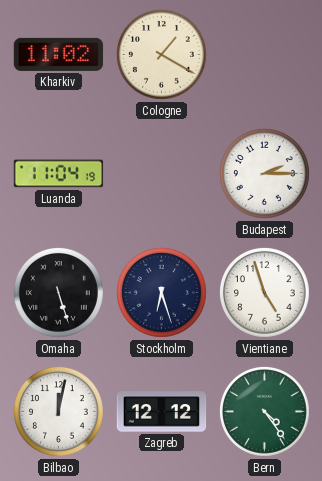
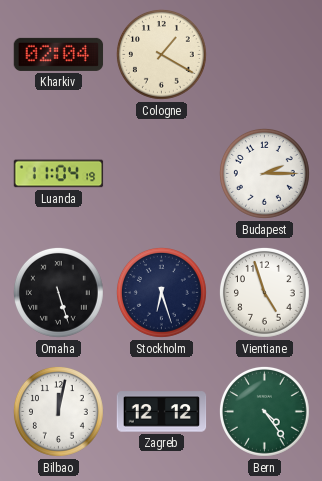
Kharkiv: 11:02 -> 02:04
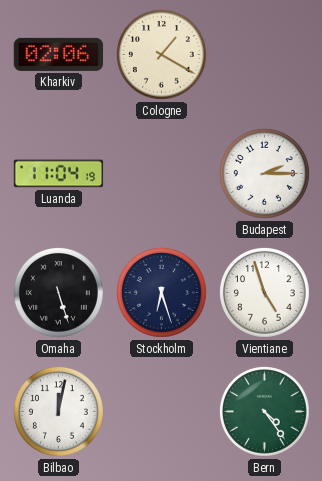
Kharkiv: 02:04 -> 02:06
Zagreb: 12:12 -> none
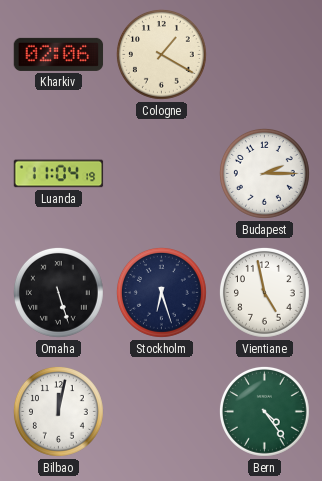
Vientiane: 4:57 -> 4:58
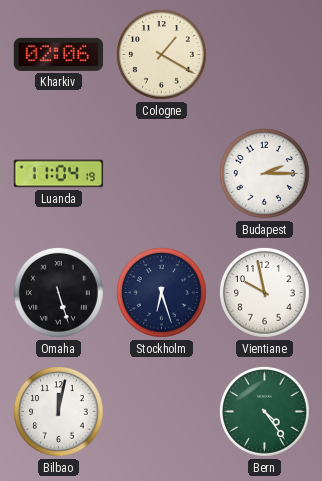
Vientiane: 4:58 -> 9:58
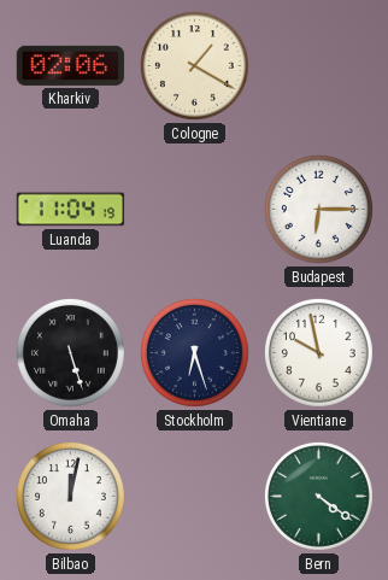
Budapest: 2:15 -> 6:15
Bern: 4:24 -> 4:21
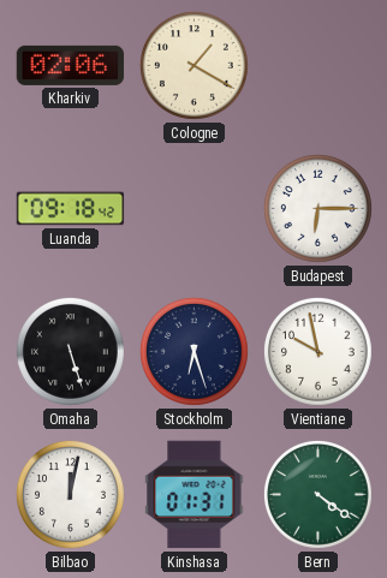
Luanda: 11:04 -> 09:18
Kinshasa: none -> 01:31
